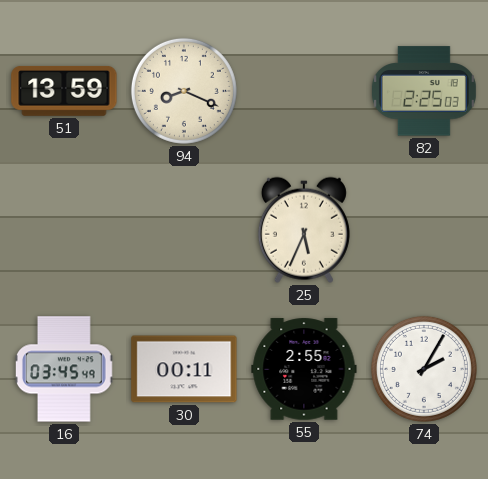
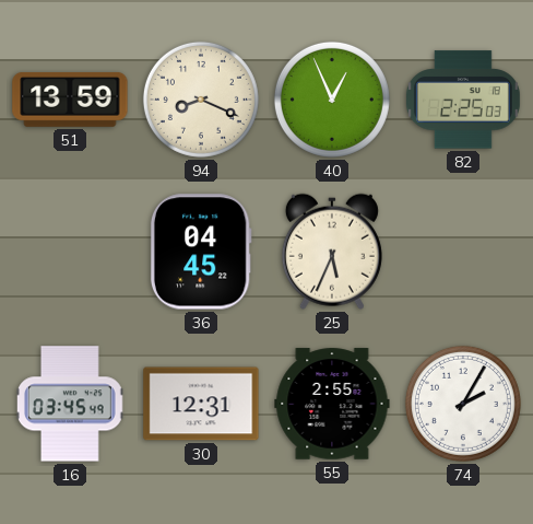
40: none -> 12:56
36: none -> 04:45
30: 00:11 -> 12:31
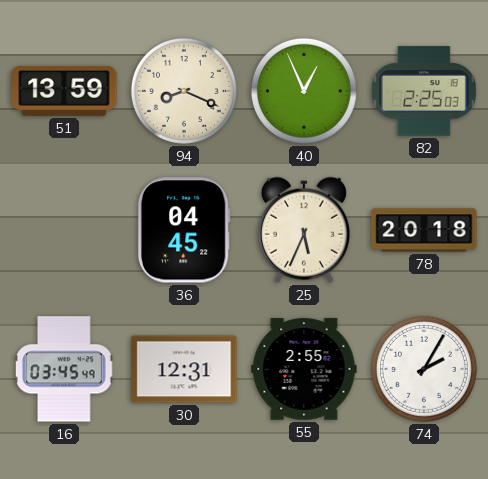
78: none -> 20:18
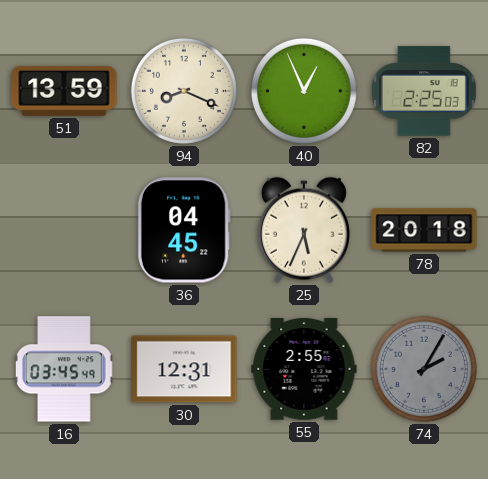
74 dial: white -> grey
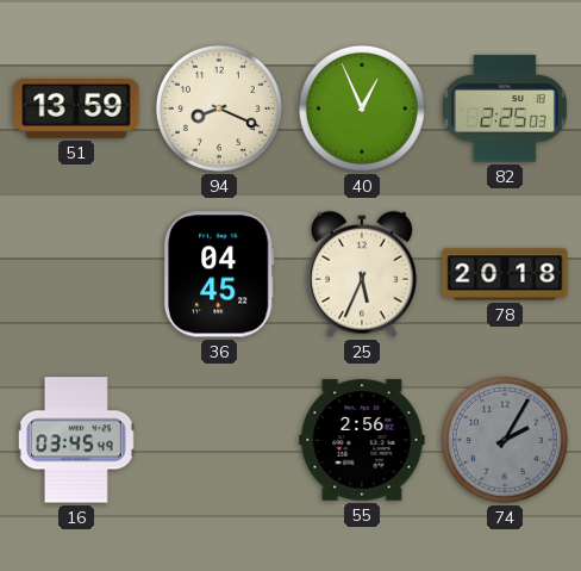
30: 12:31 -> none
55: 2:55 -> 2:56
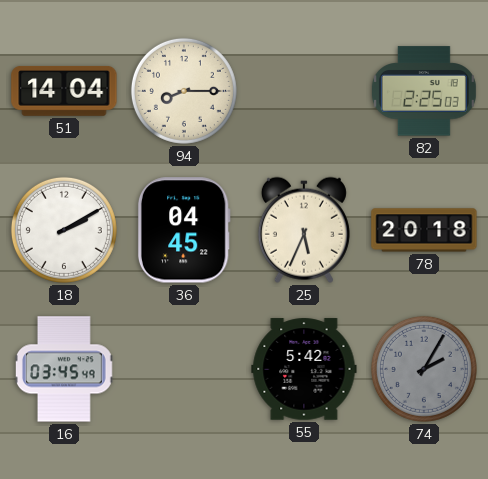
51: 13:59 -> 14:04
94: 8:19 -> 8:15
40: 12:56 -> none
18: none -> 2:10
55: 2:56 -> 5:42
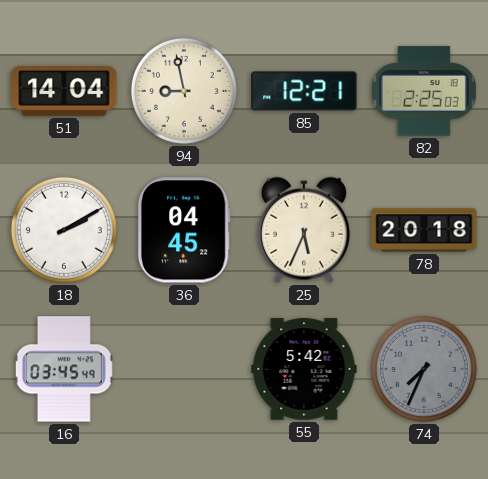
94: 8:15 -> 8:58
85: none -> 12:21
74: 2:05 -> 7:34
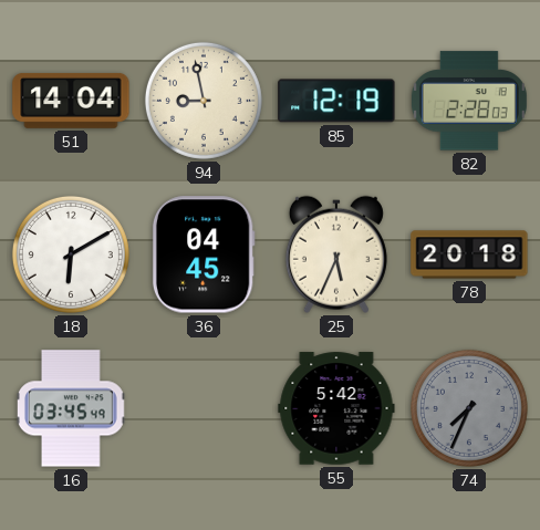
85: 12:21 -> 12:19
82: 2:25 -> 2:28
18: 2:10 -> 6:10
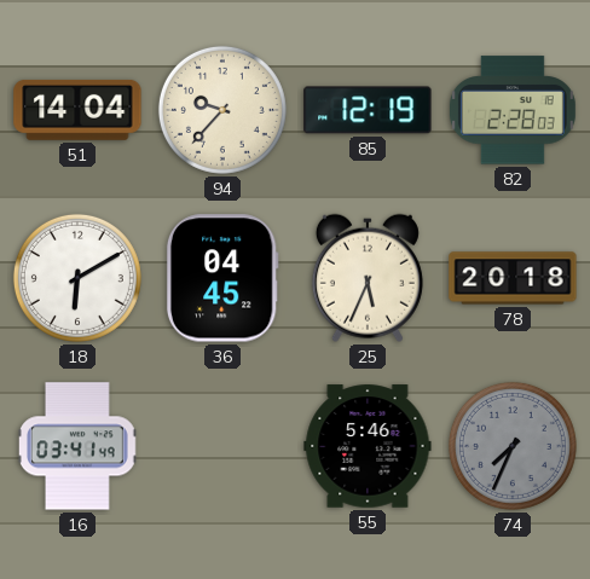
94: 8:58 -> 9:37
16: 03:45 -> 03:41
55: 5:42 -> 5:46
